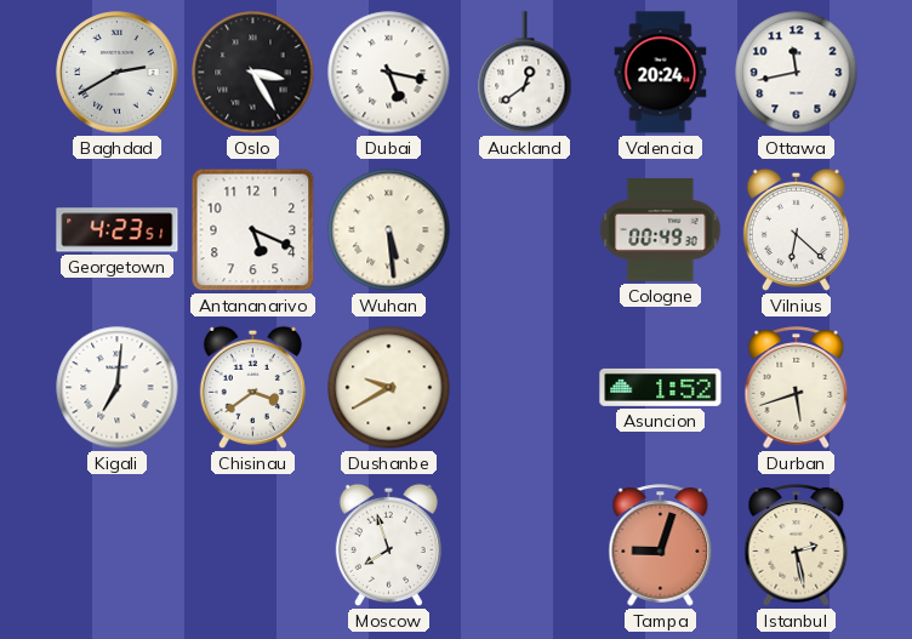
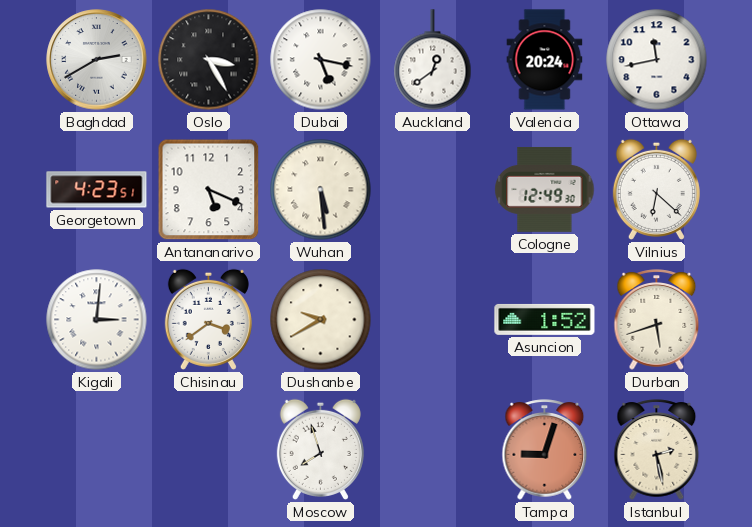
Cologne: 00:49 -> 12:49
Kigali: 7:01 -> 3:01
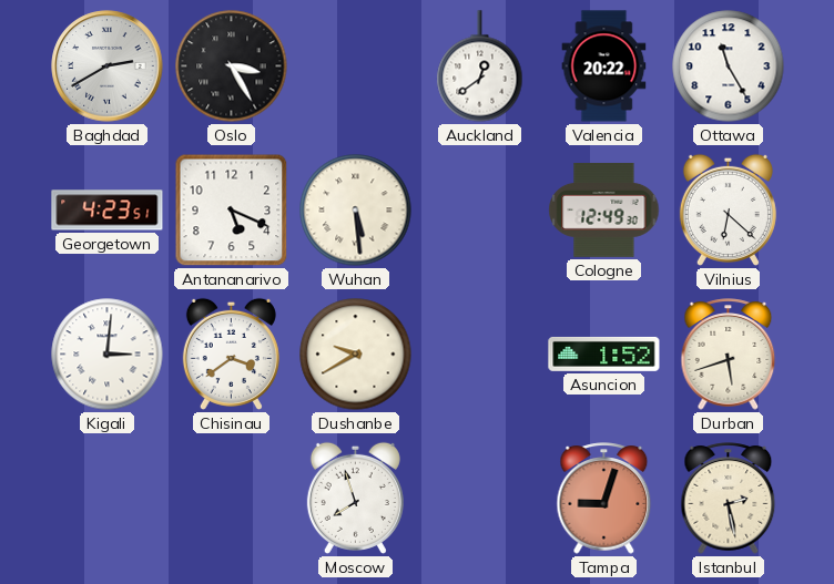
Dubai: 5:17 -> none
Valencia: 20:24 -> 20:22
Ottawa: 11:43 -> 11:25
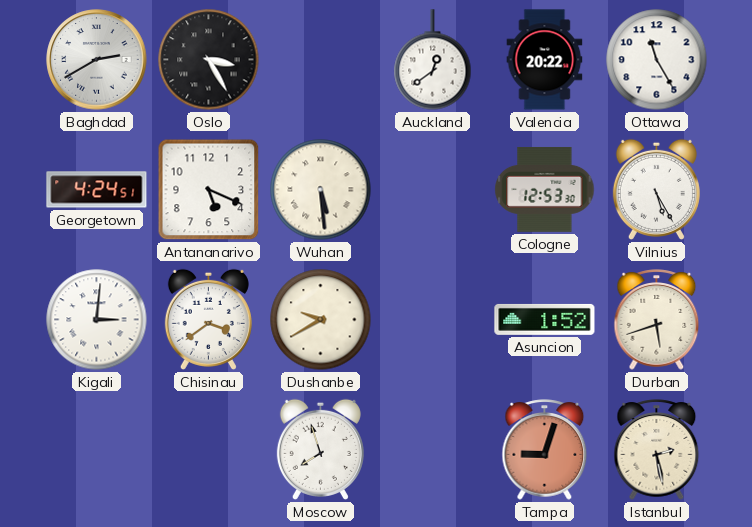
Georgetown: 4:23 -> 4:24
Cologne: 12:49 -> 12:53
Vilnius: 6:22 -> 5:25
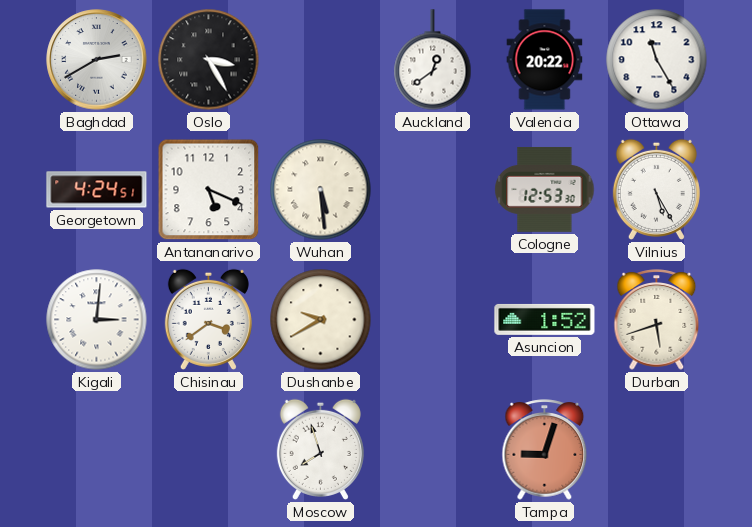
Istanbul: 2:28 -> none
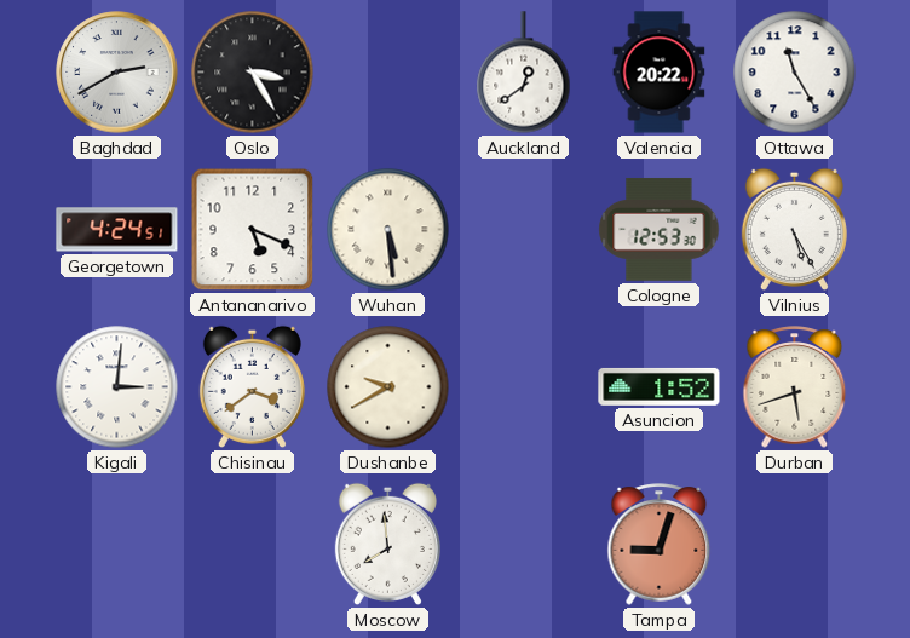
Moscow: 7:57 -> 7:59
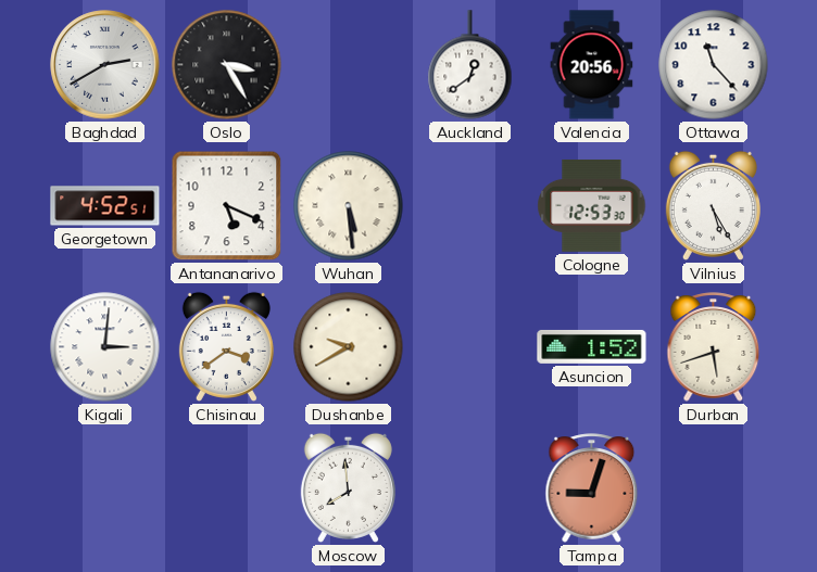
Valencia: 20:22 -> 20:56
Ottawa: 11:25 -> 11:23
Georgetown: 4:24 -> 4:52
